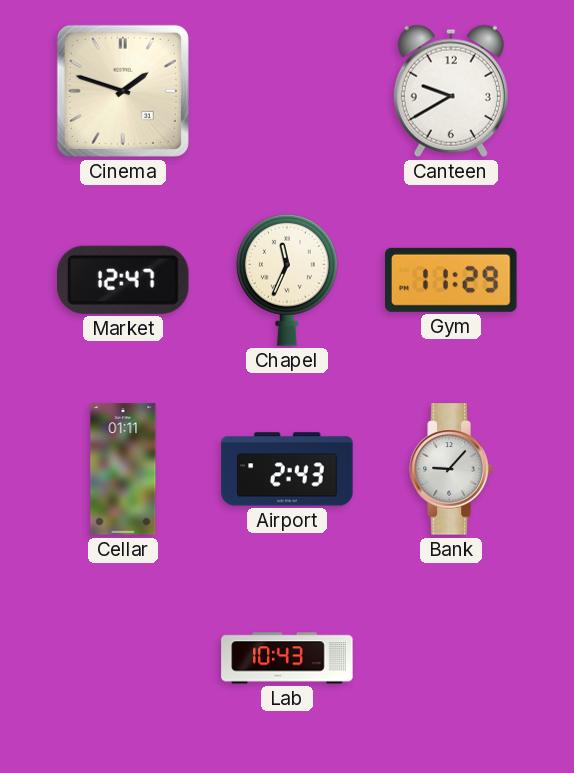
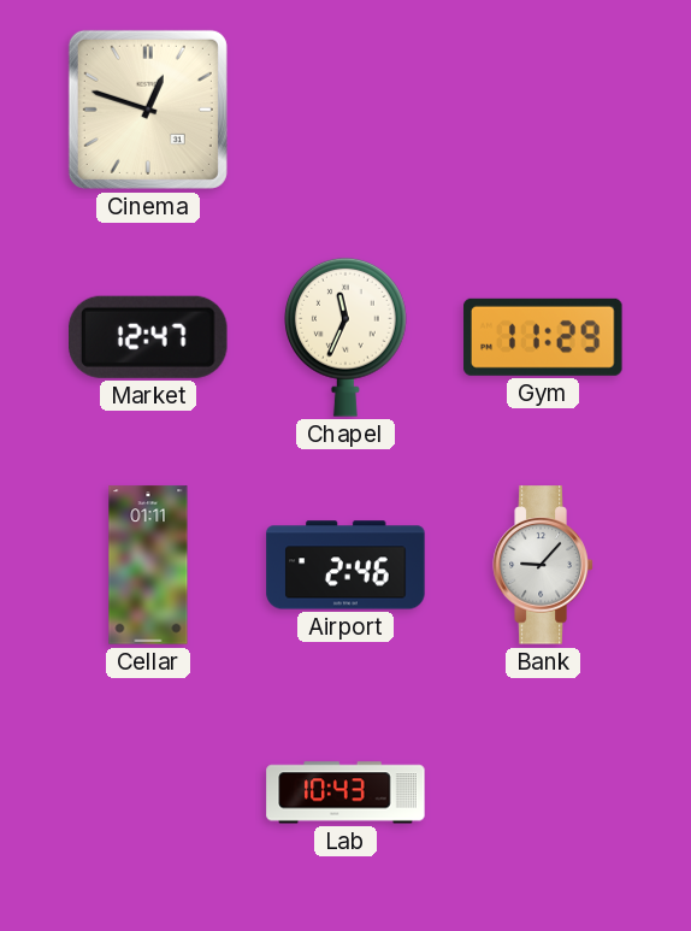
Cinema: 1:48 -> 12:48
Canteen: 9:40 -> none
Airport: 2:43 -> 2:46
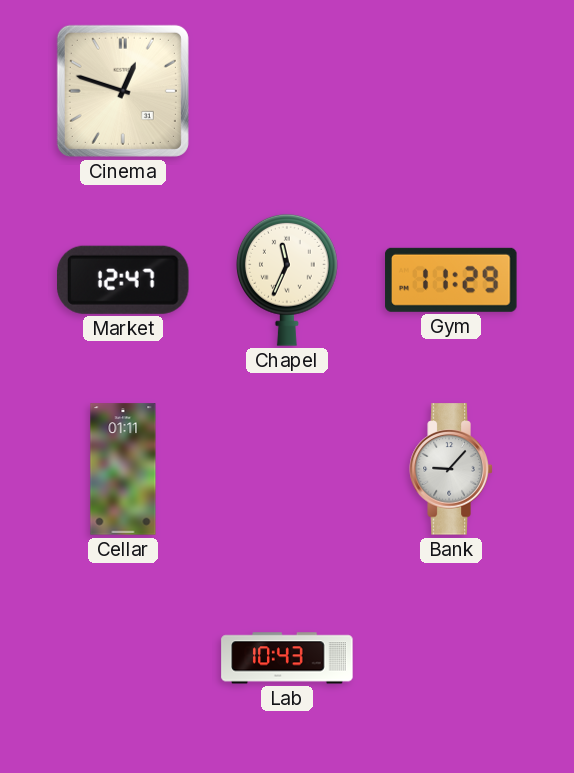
Airport: 2:46 -> none
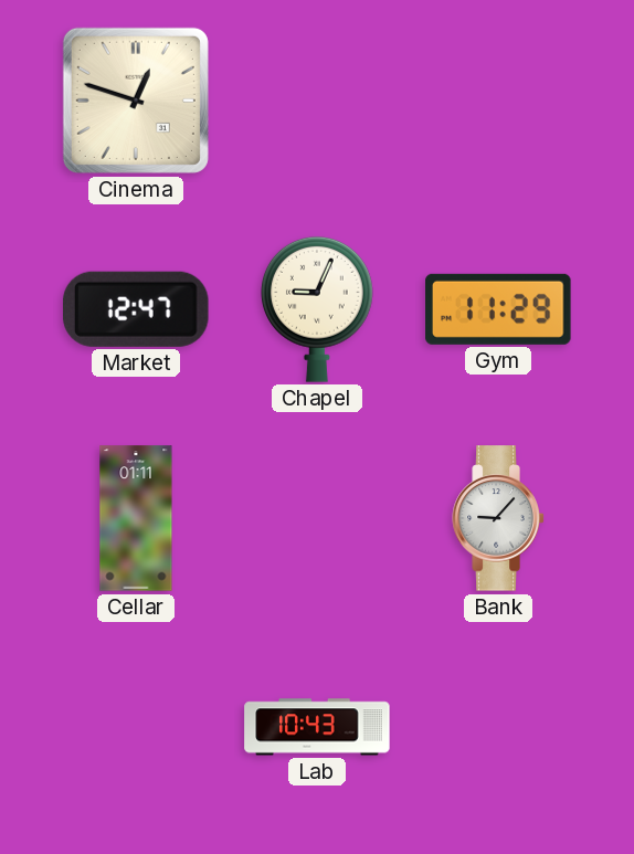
Chapel: 11:34 -> 9:04
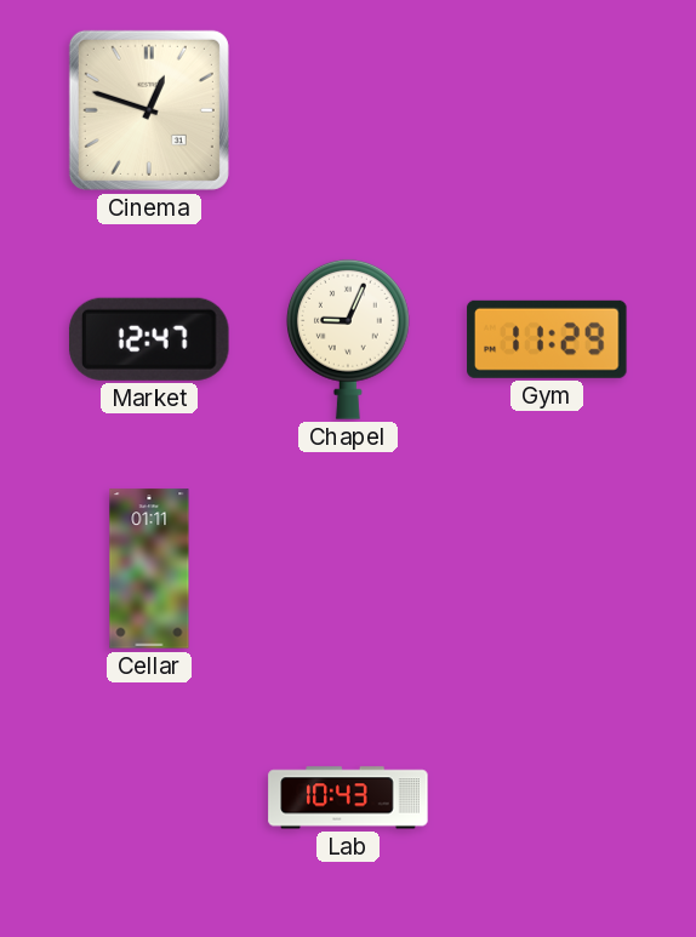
Bank: 9:07 -> none
